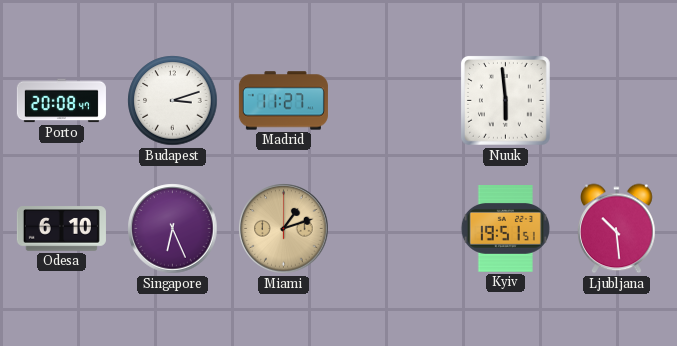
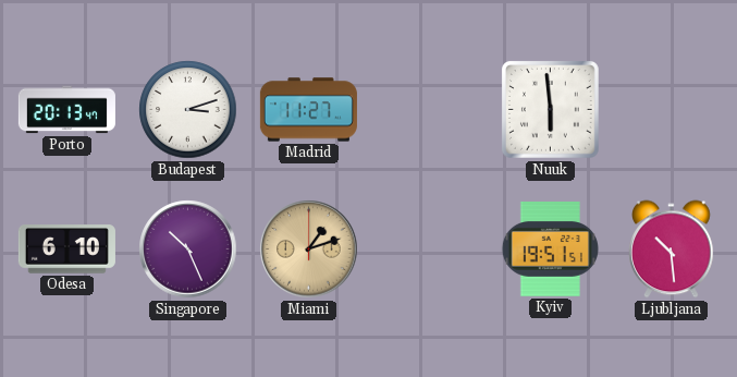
Porto: 20:08 -> 20:13
Singapore: 6:26 -> 10:26
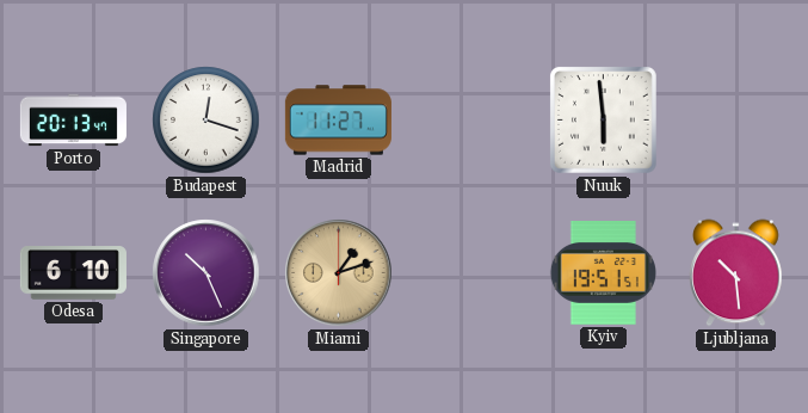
Budapest: 3:12 -> 12:18
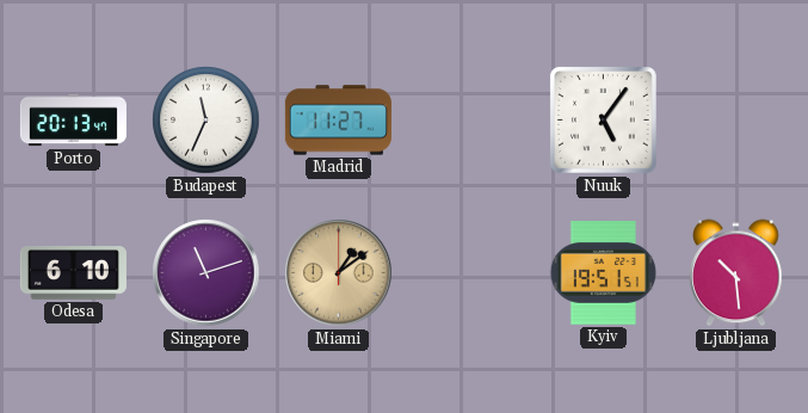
Budapest: 12:18 -> 11:34
Nuuk: 5:59 -> 5:06
Singapore: 10:26 -> 11:12
Miami: 1:12 -> 1:09
